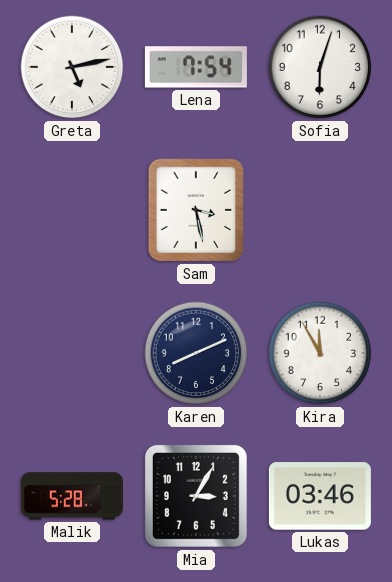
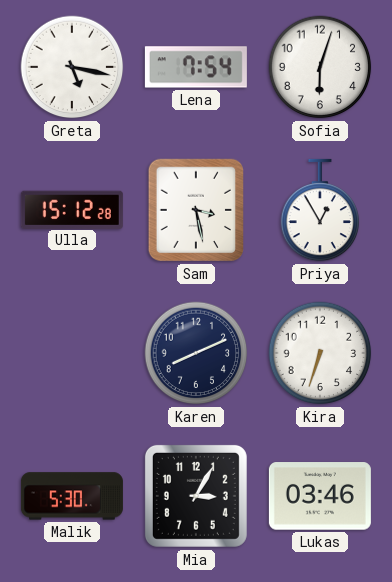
Greta: 5:13 -> 5:17
Ulla: none -> 15:12
Priya: none -> 12:55
Kira: 11:55 -> 6:33
Malik: 5:28 -> 5:30
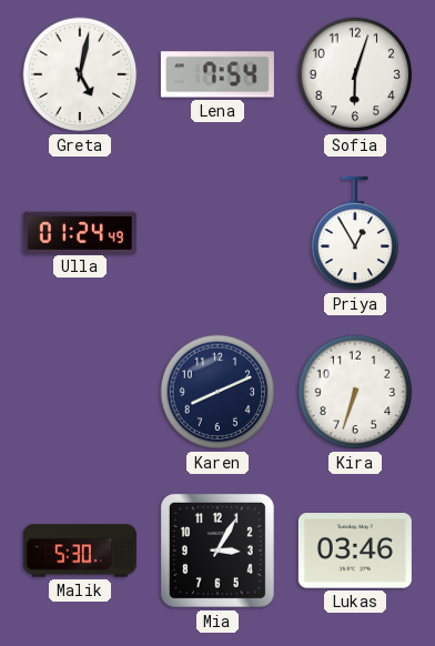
Greta: 5:17 -> 5:02
Ulla: 15:12 -> 01:24
Sam: 3:28 -> none
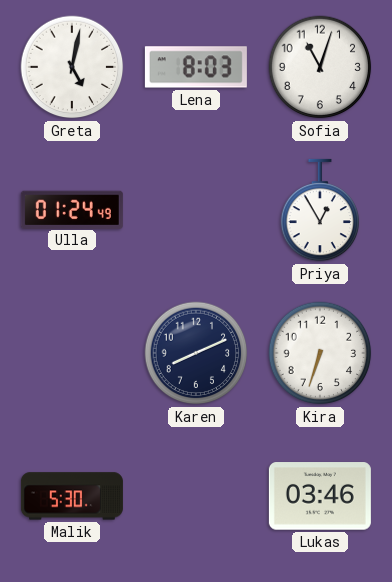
Lena: 7:54 -> 8:03
Sofia: 6:03 -> 11:03
Mia: 3:05 -> none
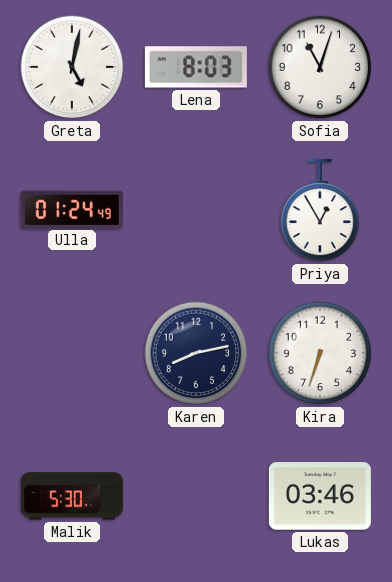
Karen: 8:11 -> 8:13
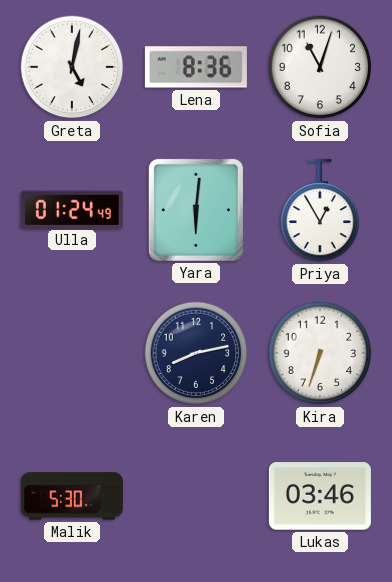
Lena: 8:03 -> 8:36
Yara: none -> 6:01
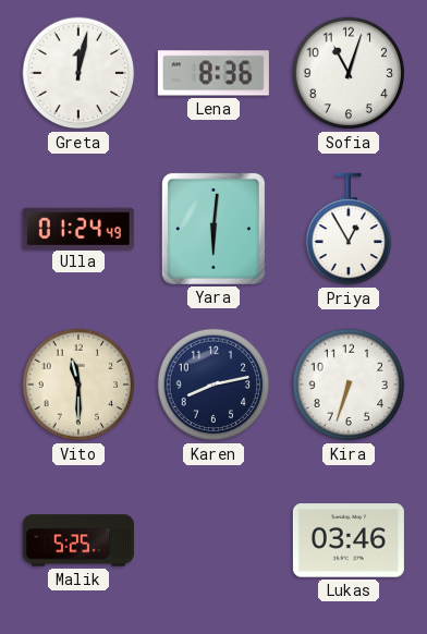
Greta: 5:02 -> 12:02
Vito: none -> 11:30
Malik: 5:30 -> 5:25
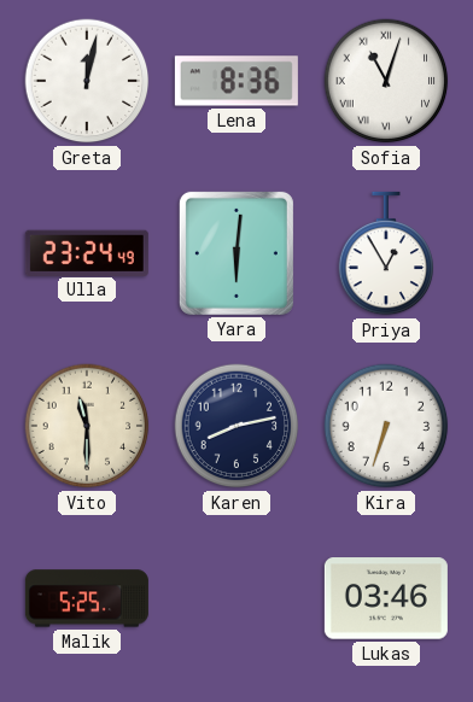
Sofia numerals: Arabic -> Roman
Ulla: 01:24 -> 23:24
